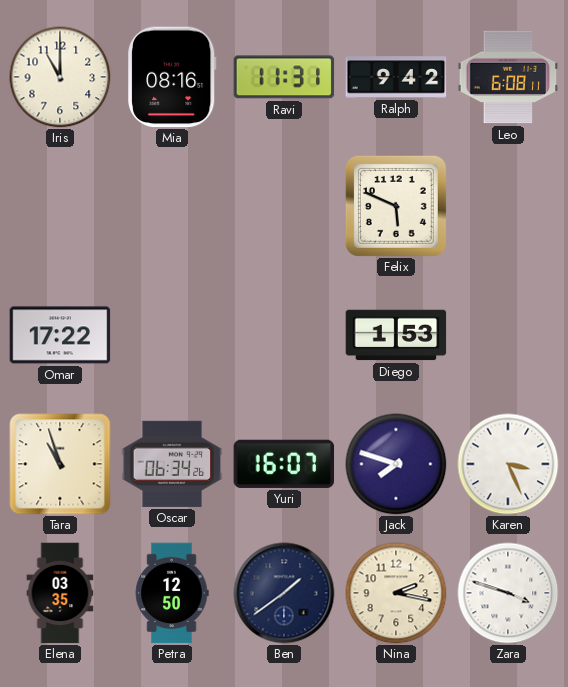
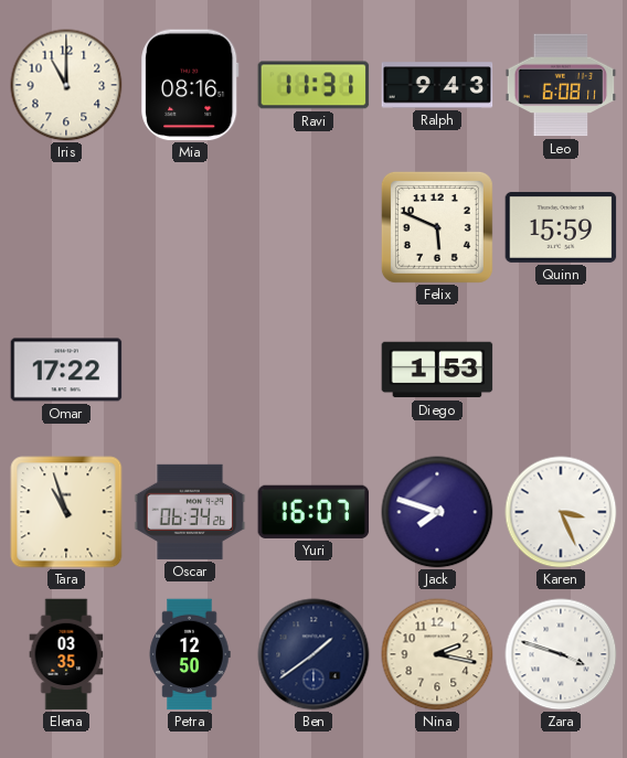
Ralph: 9:42 -> 9:43
Quinn: none -> 15:59
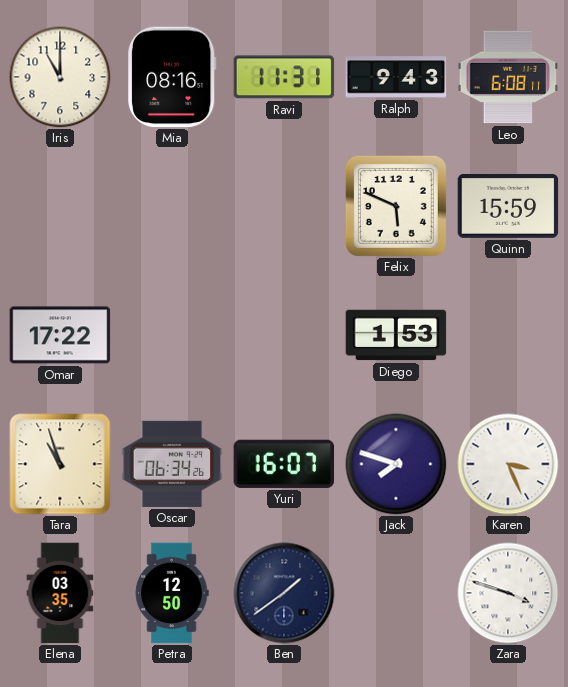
Nina: 2:17 -> none
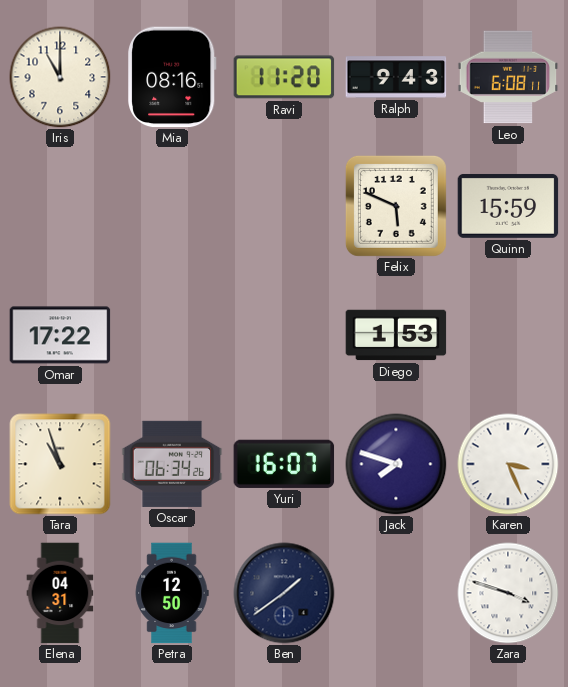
Ravi: 11:31 -> 11:20
Elena: 03:35 -> 04:31
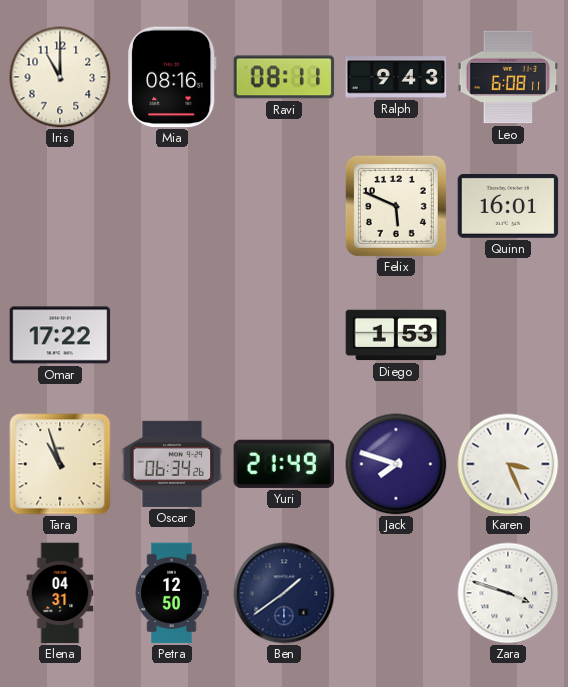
Ravi: 11:20 -> 08:11
Quinn: 15:59 -> 16:01
Yuri: 16:07 -> 21:49
